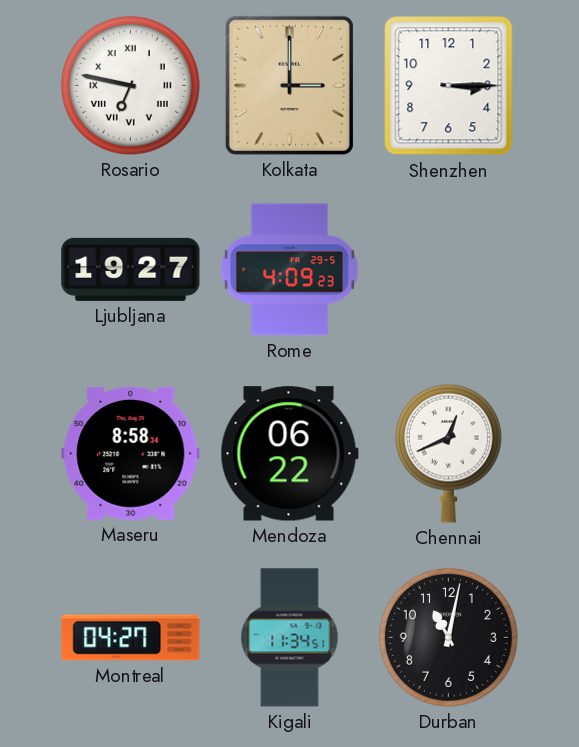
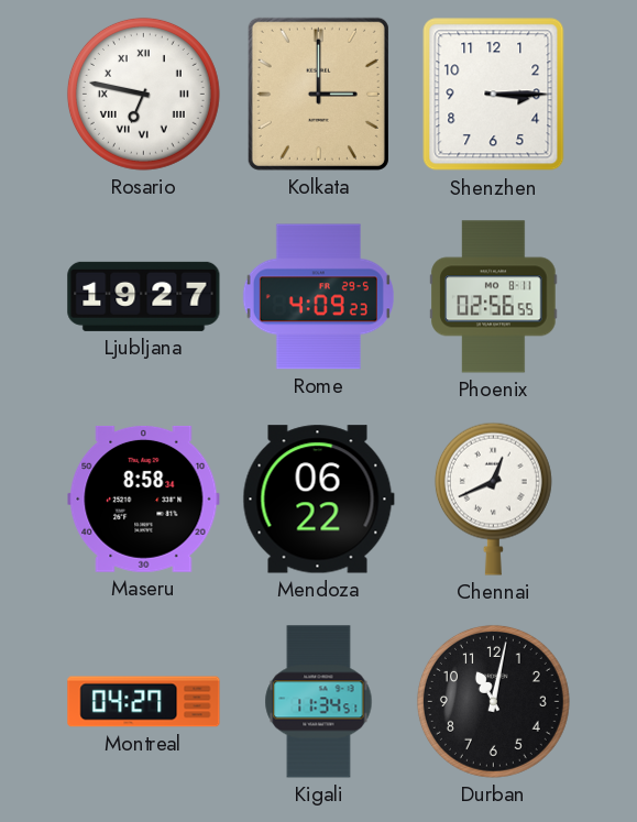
Phoenix: none -> 02:56
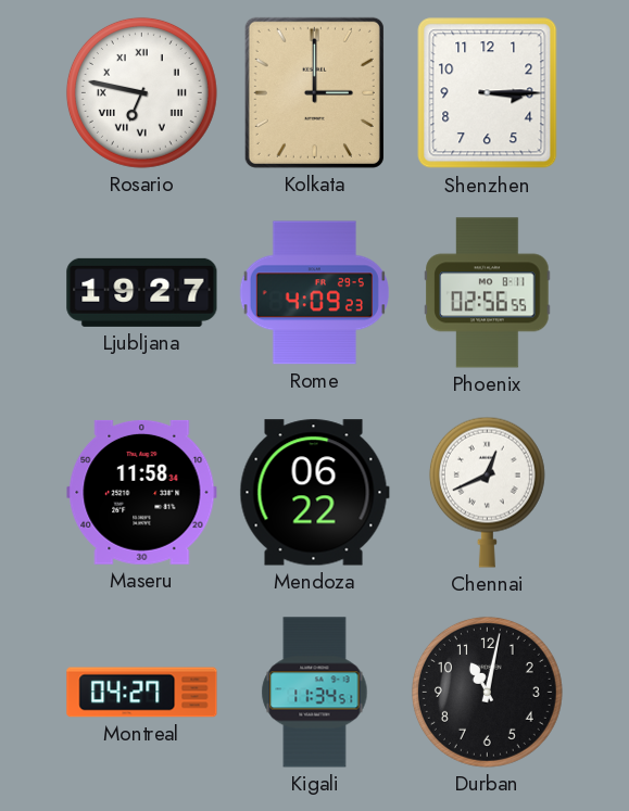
Maseru: 8:58 -> 11:58
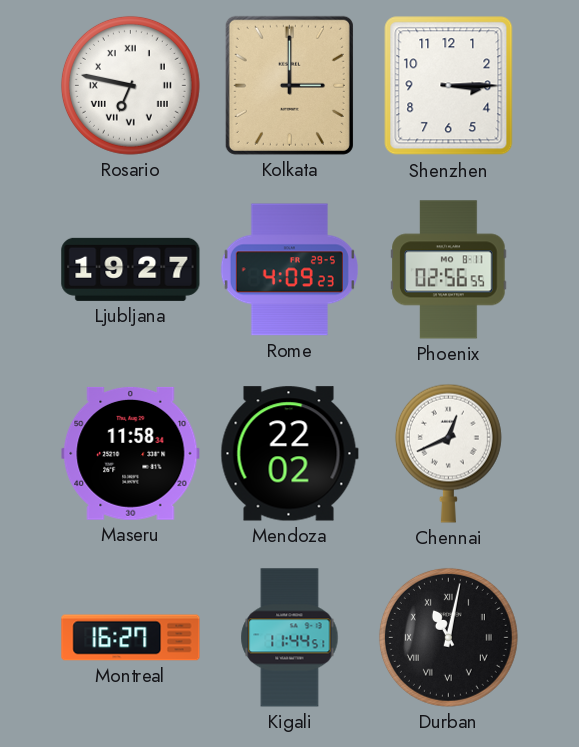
Mendoza: 06:22 -> 22:02
Montreal: 04:27 -> 16:27
Kigali: 11:34 -> 11:44
Durban numerals: Arabic -> Roman
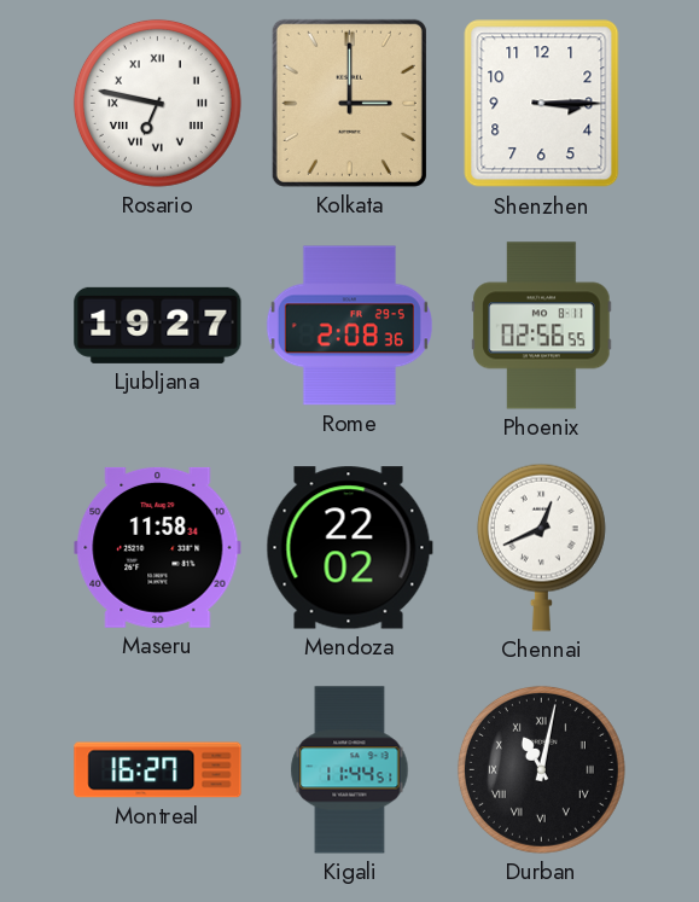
Rome: 4:09 -> 2:08
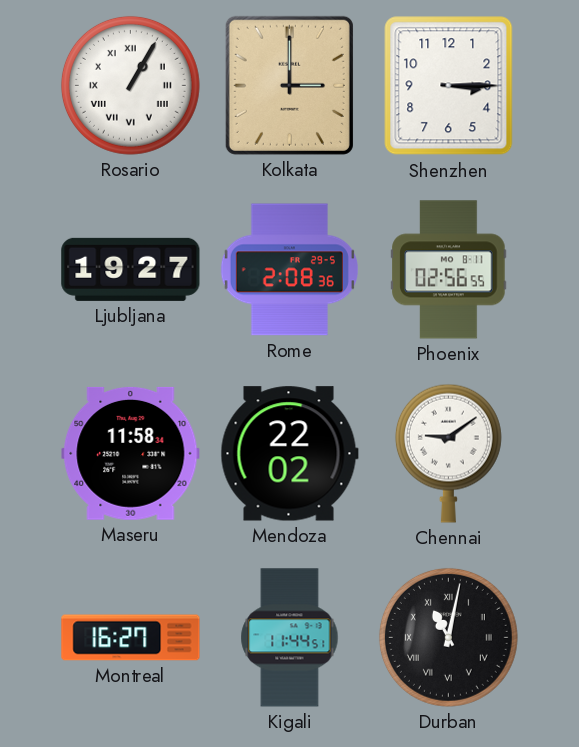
Rosario: 6:47 -> 1:05
Chennai: 12:41 -> 9:09
